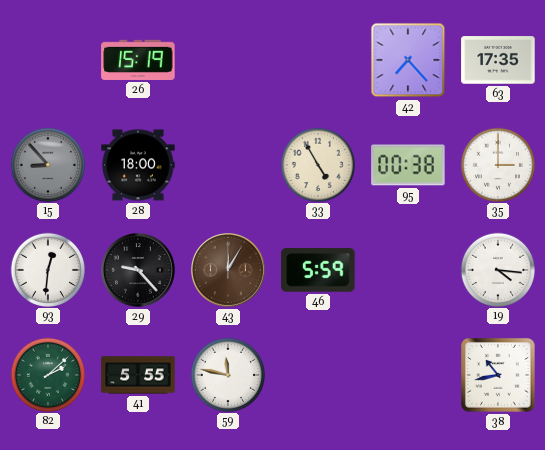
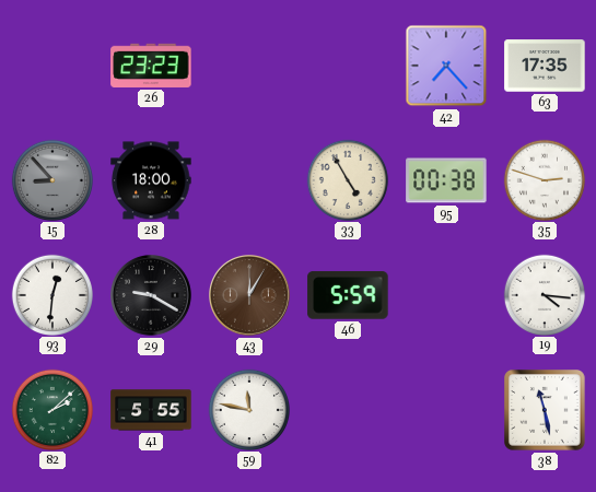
26: 15:19 -> 23:23
35: 3:00 -> 2:48
29: 9:23 -> 9:20
38: 10:43 -> 11:28
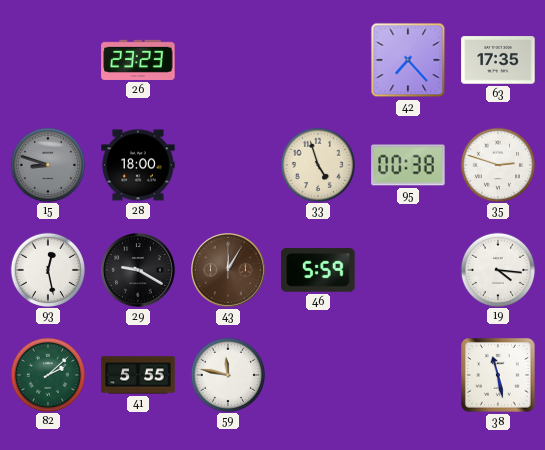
15: 8:53 -> 8:48
33: 4:55 -> 4:57
93: 12:31 -> 12:28
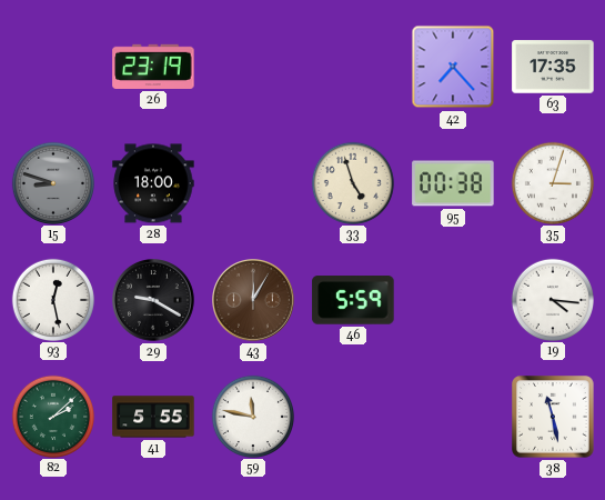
26: 23:23 -> 23:19
35: 2:48 -> 3:03
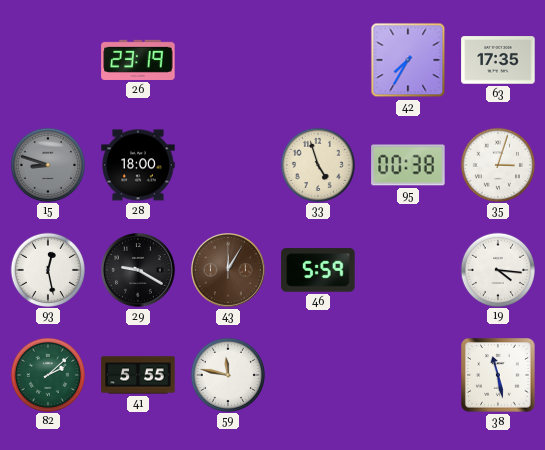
42: 7:23 -> 7:35
